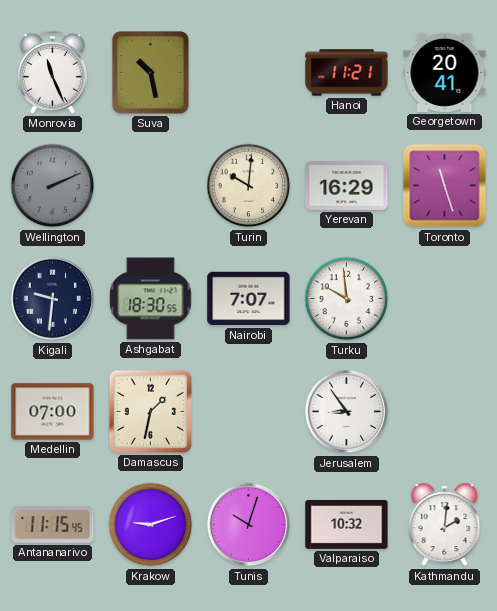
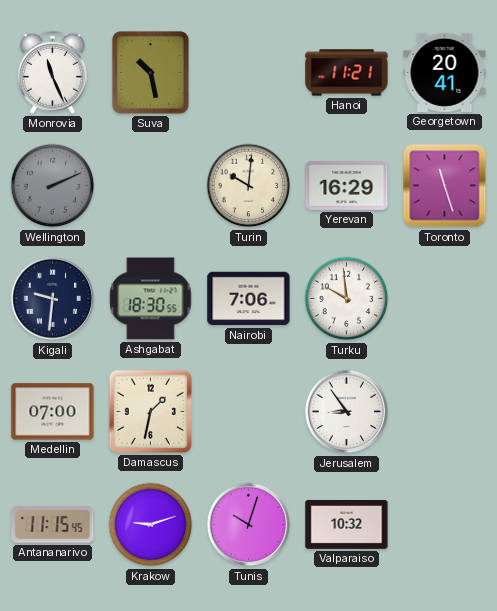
Nairobi: 7:07 -> 7:06
Kathmandu: 2:01 -> none
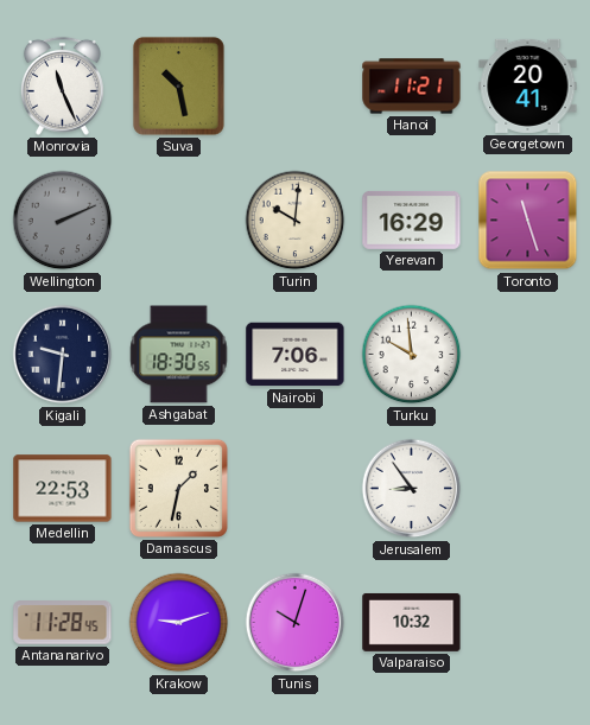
Medellin: 07:00 -> 22:53
Antananarivo: 11:15 -> 11:28
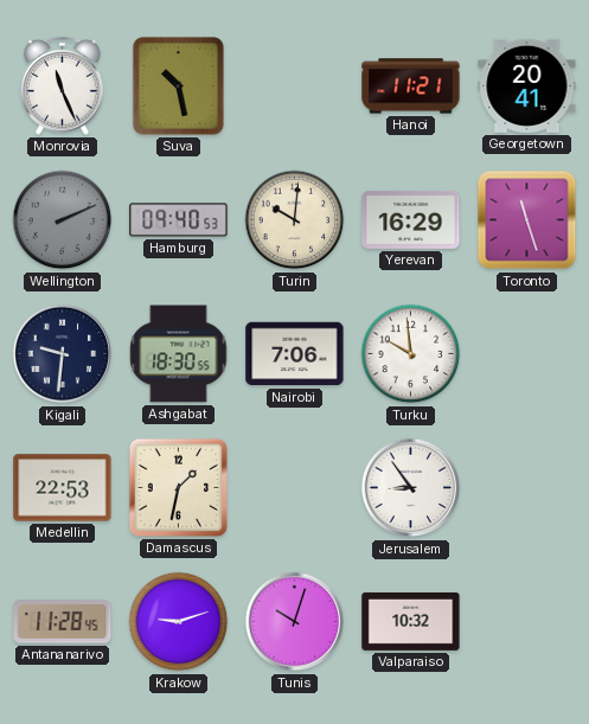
Hamburg: none -> 09:40
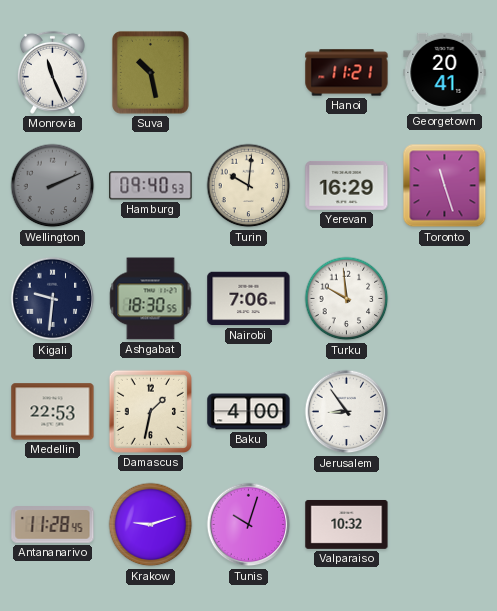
Baku: none -> 4:00
